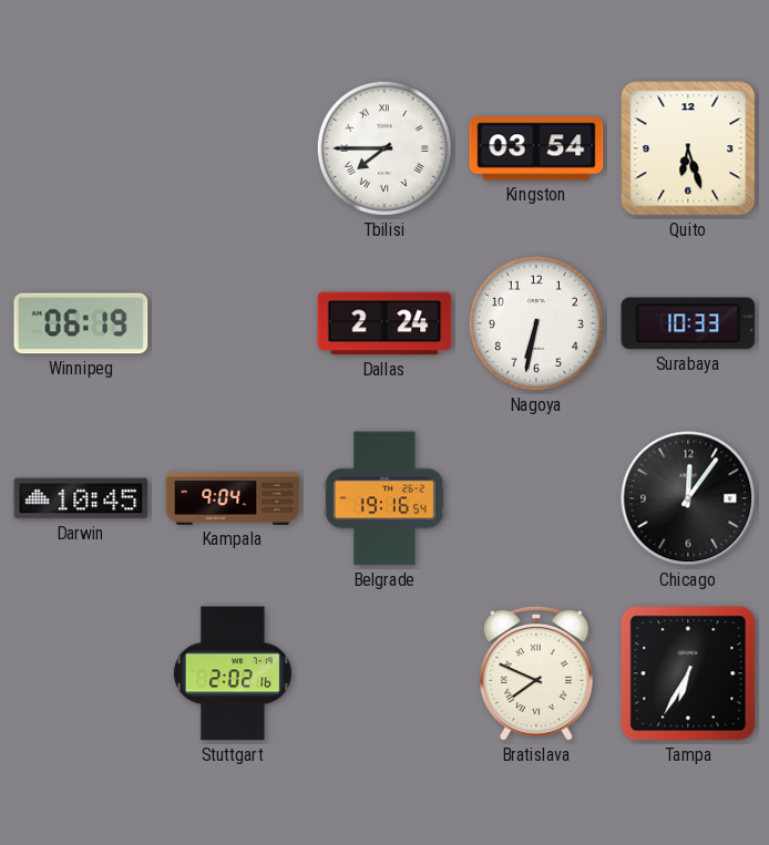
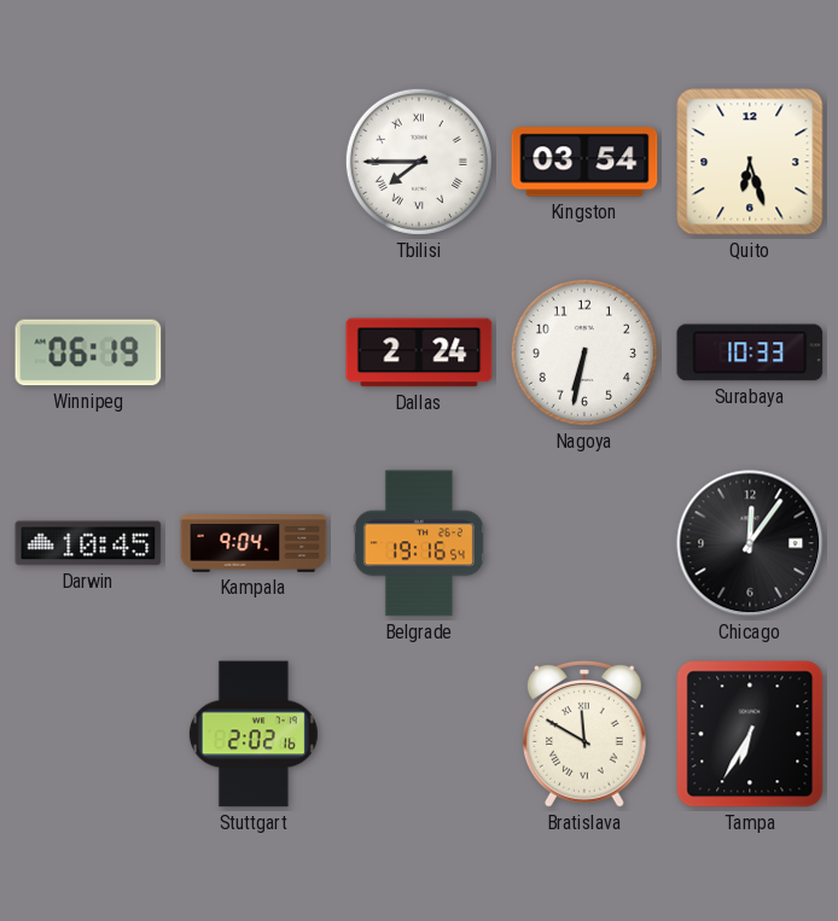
Bratislava: 7:49 -> 11:50
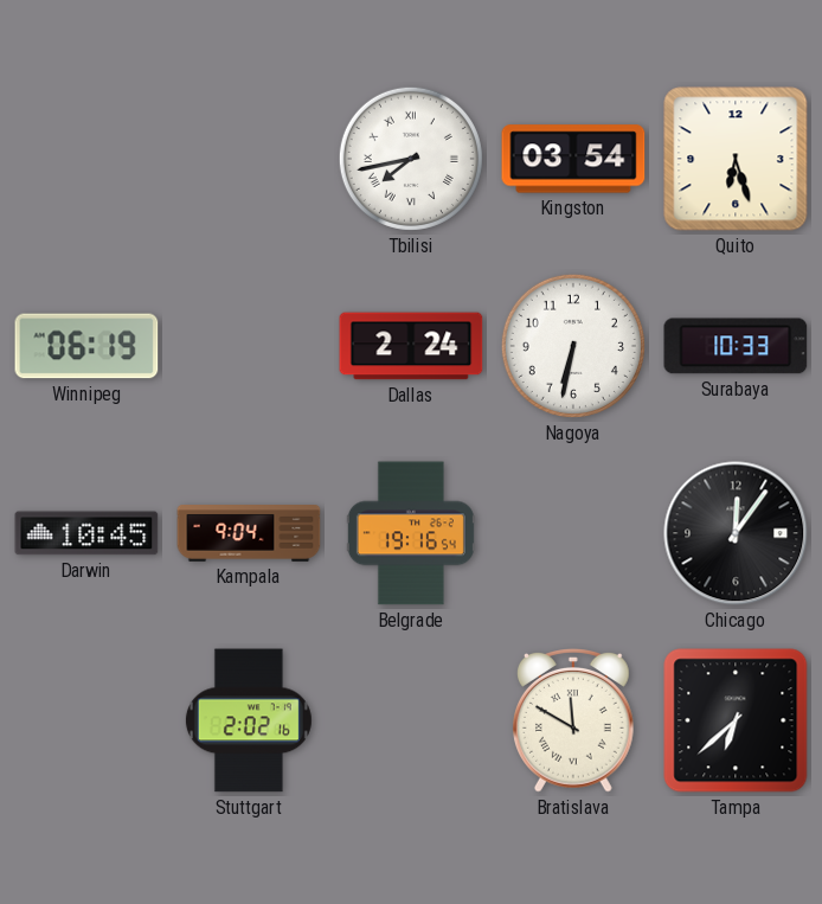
Tbilisi: 7:45 -> 7:43
Tampa: 6:35 -> 6:38
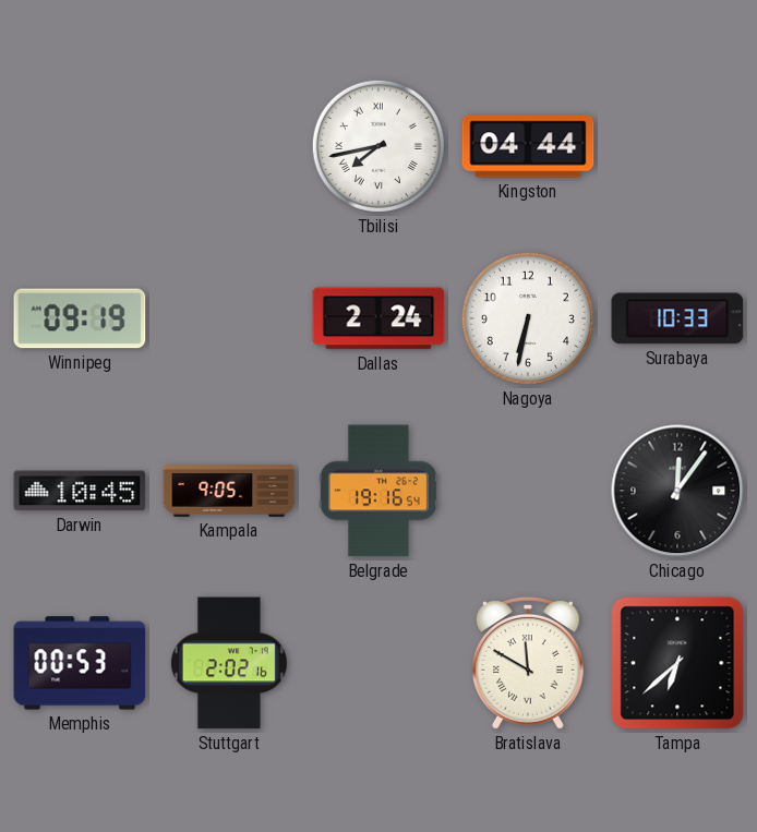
Kingston: 03:54 -> 04:44
Quito: 6:27 -> none
Winnipeg: 06:19 -> 09:19
Kampala: 9:04 -> 9:05
Memphis: none -> 00:53
